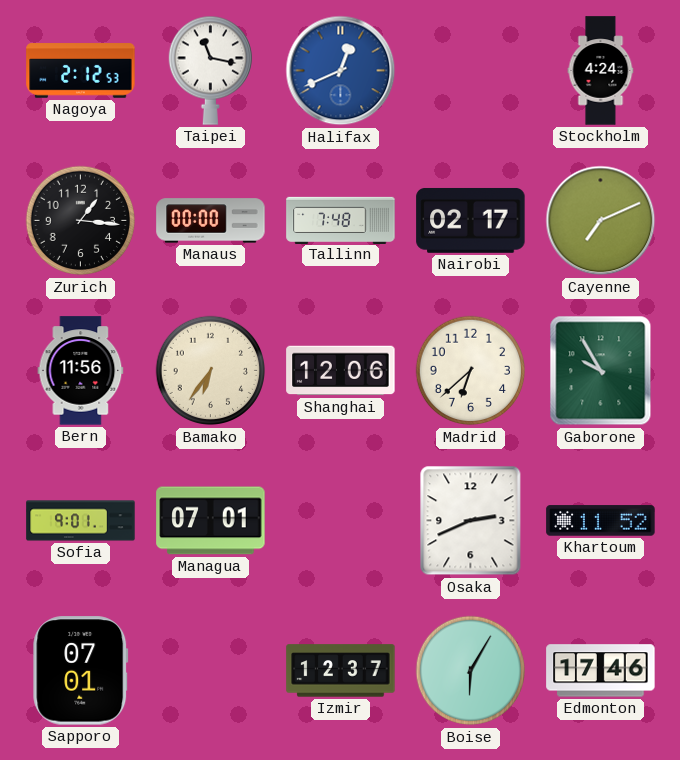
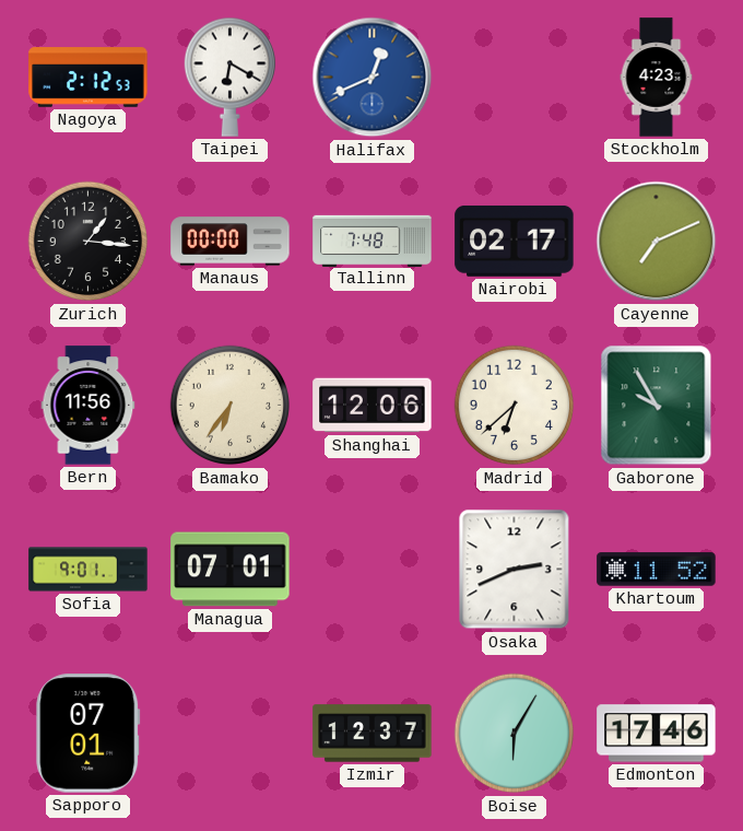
Taipei: 11:17 -> 6:20
Stockholm: 4:24 -> 4:23
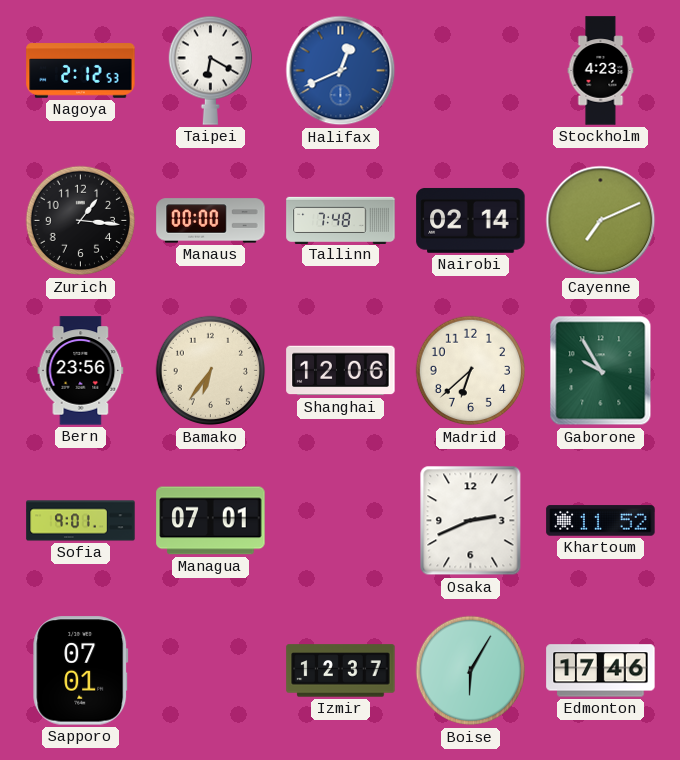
Nairobi: 02:17 -> 02:14
Bern: 11:56 -> 23:56
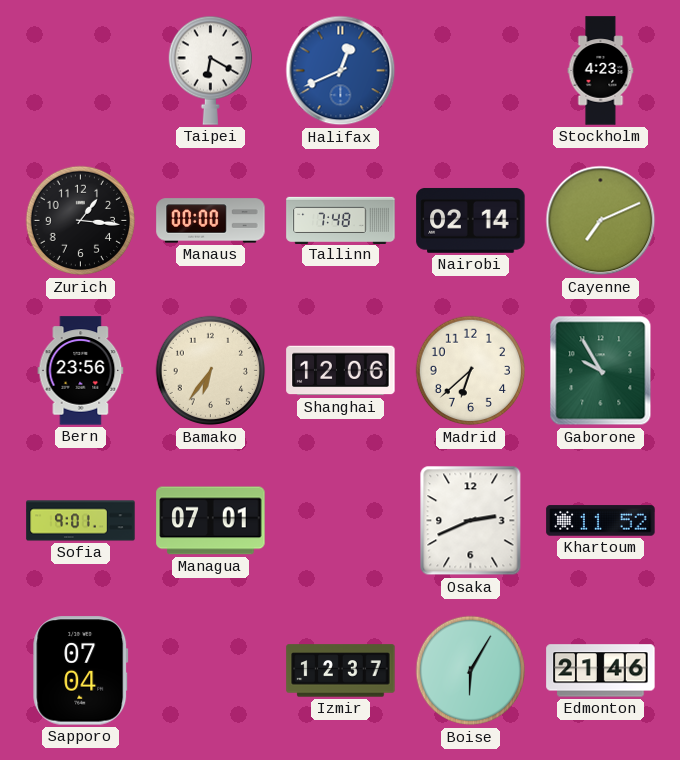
Nagoya: 2:12 -> none
Sapporo: 07:01 -> 07:04
Edmonton: 17:46 -> 21:46
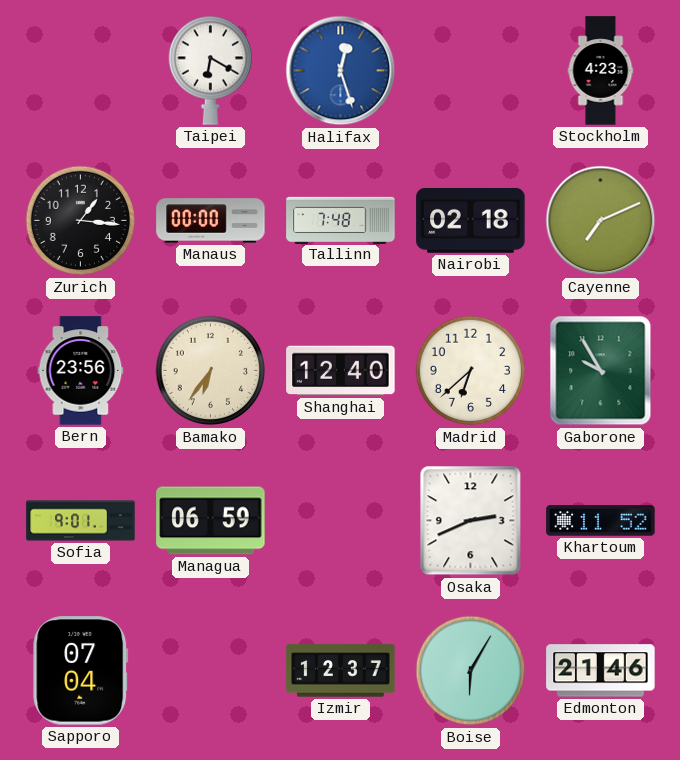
Halifax: 12:41 -> 12:27
Nairobi: 02:14 -> 02:18
Shanghai: 12:06 -> 12:40
Managua: 07:01 -> 06:59
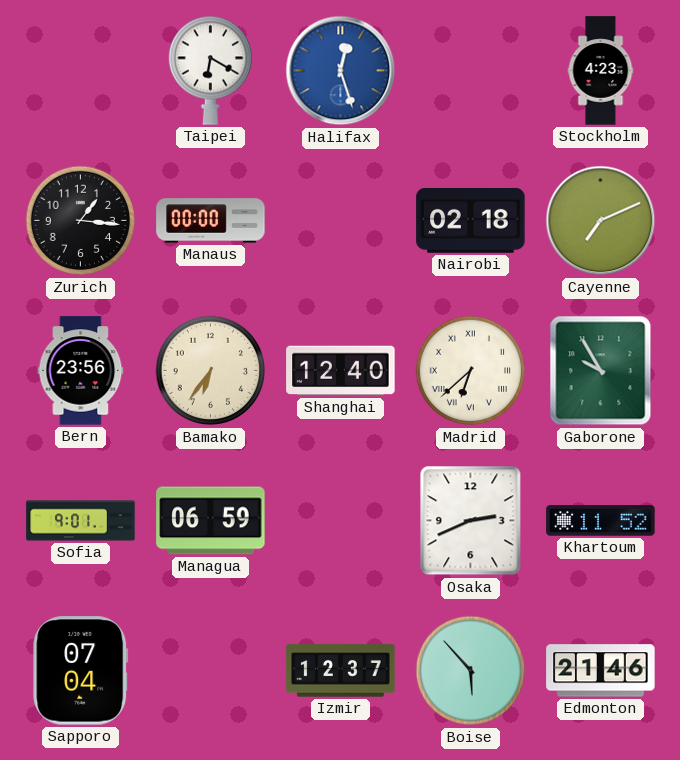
Tallinn: 7:48 -> none
Madrid numerals: Arabic -> Roman
Boise: 6:05 -> 5:53
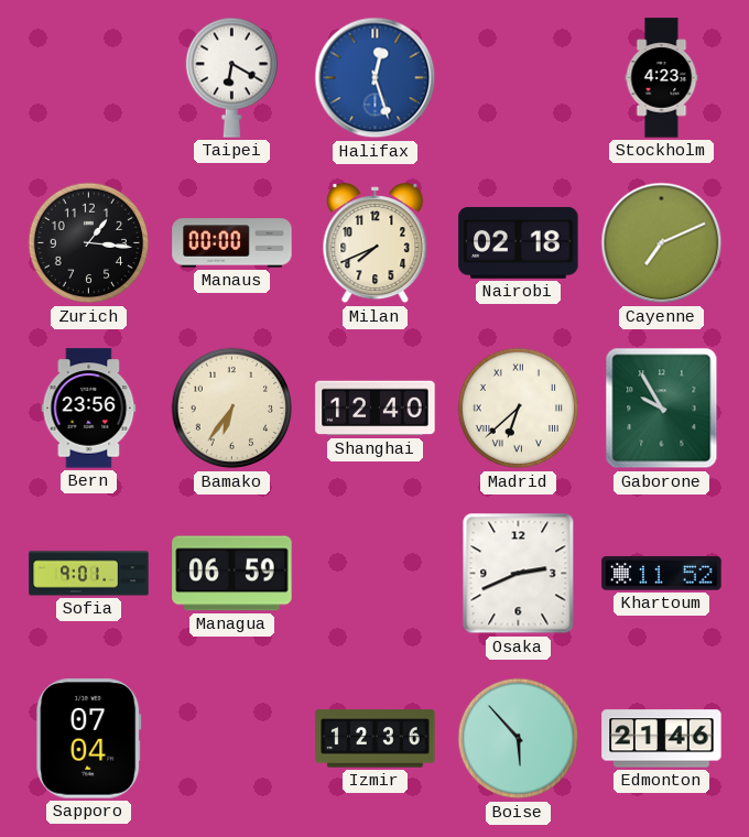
Milan: none -> 7:41
Izmir: 12:37 -> 12:36
